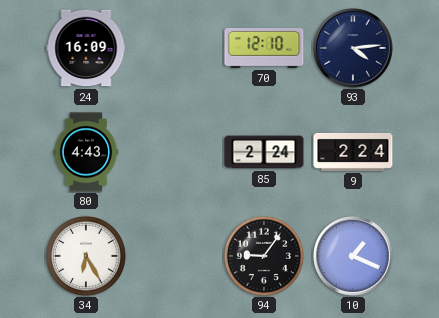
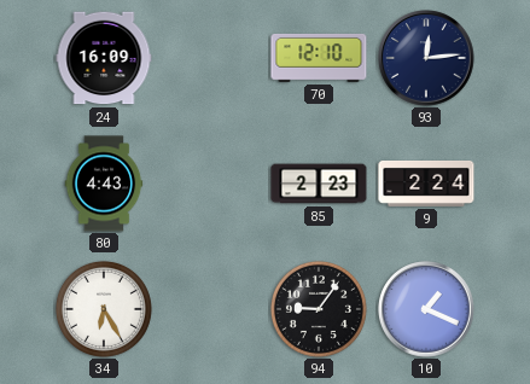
93: 4:14 -> 12:14
85: 2:24 -> 2:23
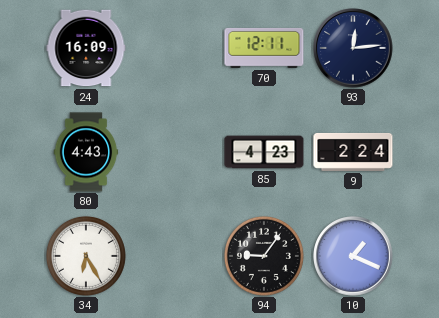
70: 12:10 -> 12:11
85: 2:23 -> 4:23
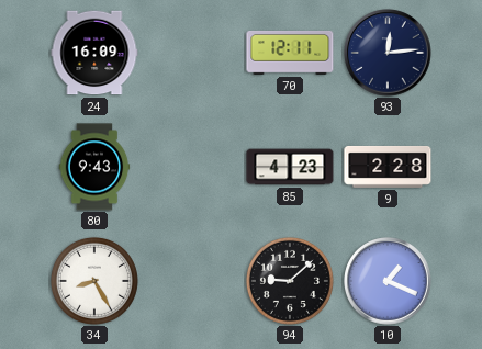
80: 4:43 -> 9:43
9: 2:24 -> 2:28
34: 6:25 -> 8:25
94: 9:06 -> 9:08
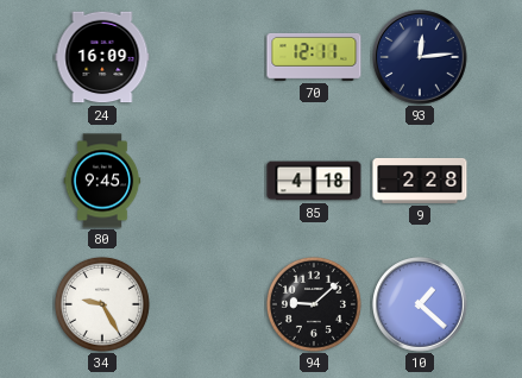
80: 9:43 -> 9:45
85: 4:23 -> 4:18
34: 8:25 -> 9:25
10: 1:19 -> 1:22
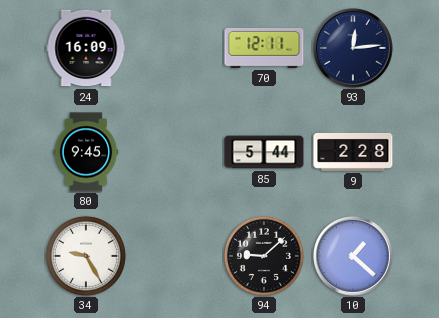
85: 4:18 -> 5:44
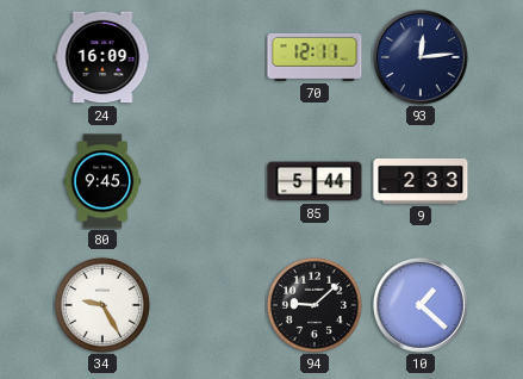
9: 2:28 -> 2:33
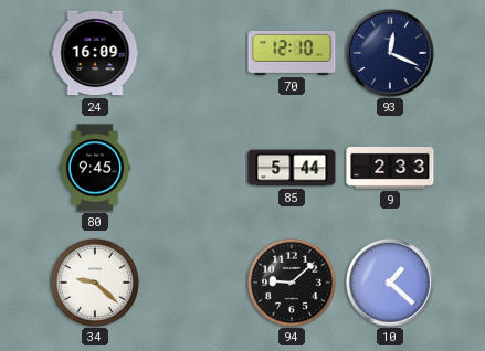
70: 12:11 -> 12:10
93: 12:14 -> 12:19
34: 9:25 -> 9:22
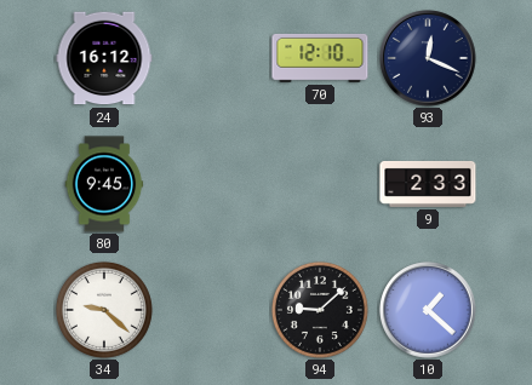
24: 16:09 -> 16:12
85: 5:44 -> none
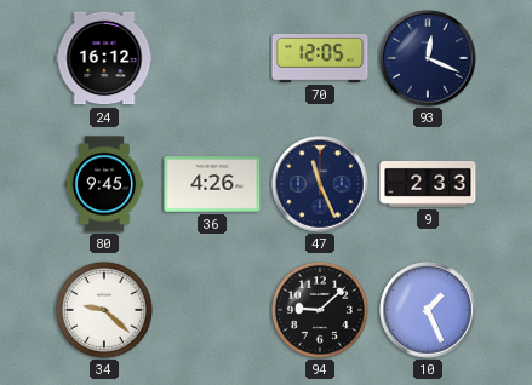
70: 12:10 -> 12:05
36: none -> 4:26
47: none -> 11:26
10: 1:22 -> 1:26
